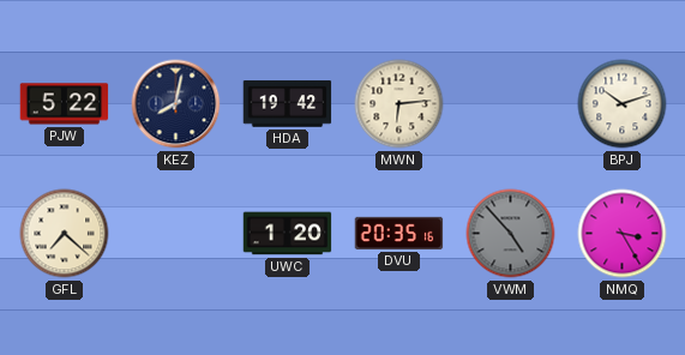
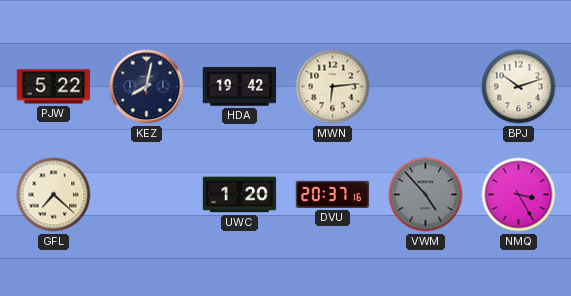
DVU: 20:35 -> 20:37
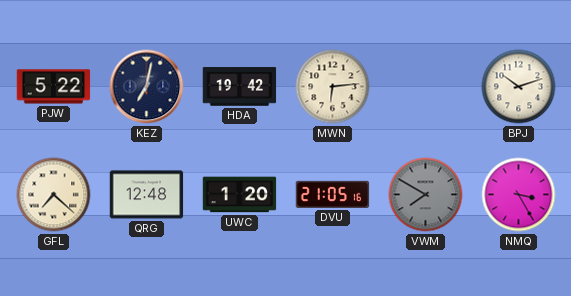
KEZ: 8:02 -> 7:02
QRG: none -> 12:48
DVU: 20:37 -> 21:05
VWM: 4:53 -> 7:50
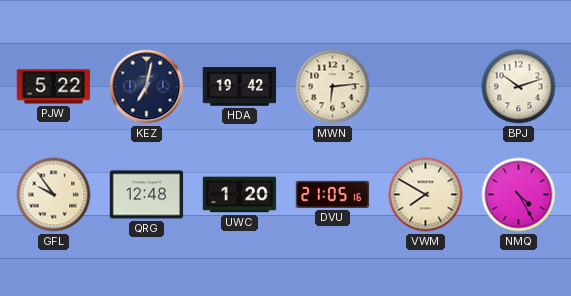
GFL: 7:22 -> 9:54
VWM dial: grey -> cream
NMQ: 3:25 -> 4:25
